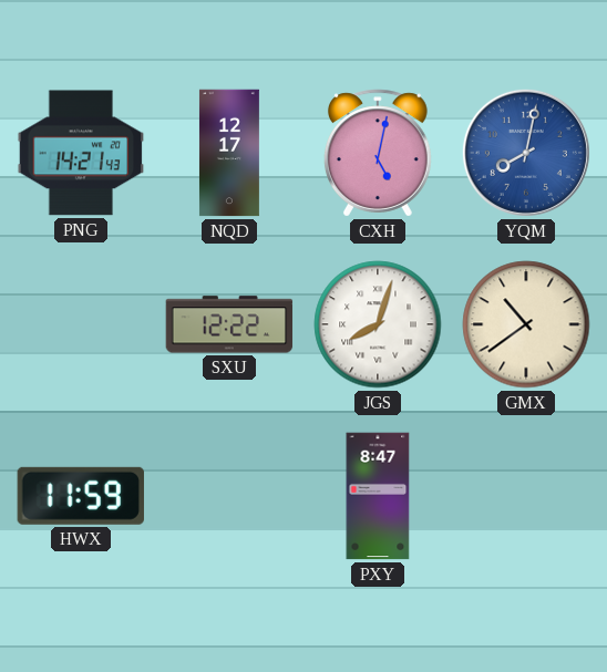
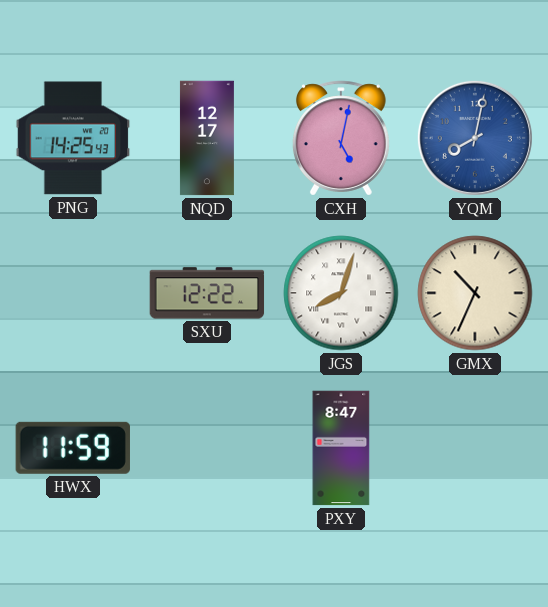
PNG: 14:21 -> 14:25
GMX: 10:39 -> 10:34
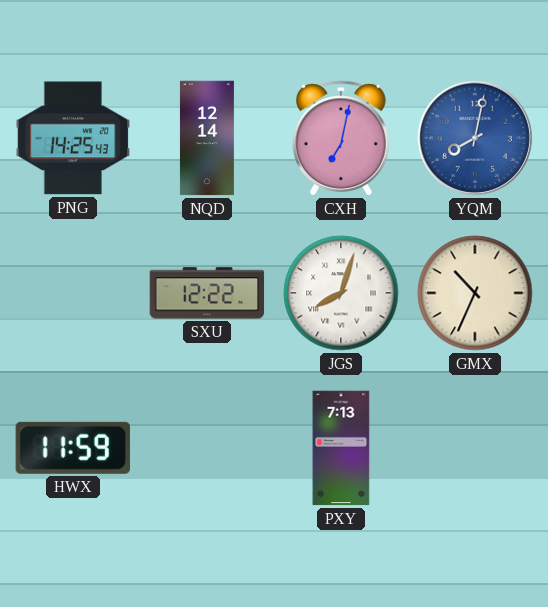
NQD: 12:17 -> 12:14
CXH: 5:02 -> 7:02
PXY: 8:47 -> 7:13
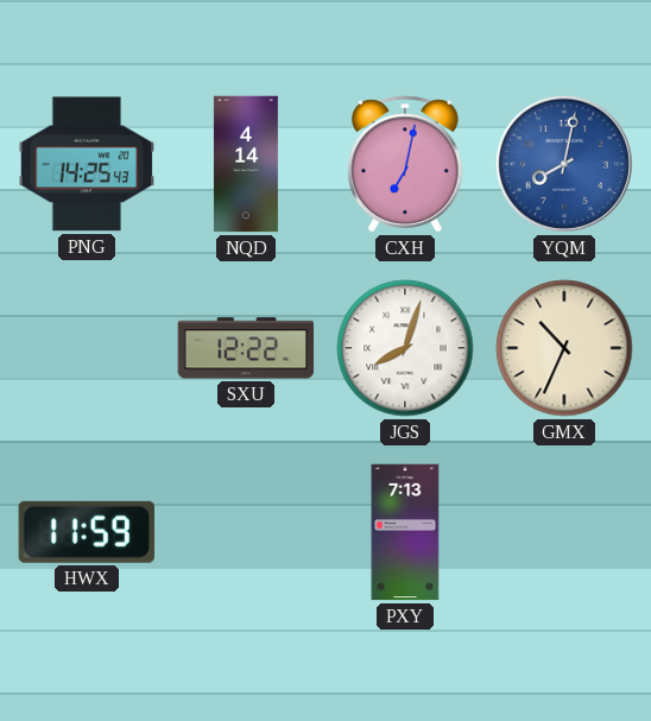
NQD: 12:14 -> 4:14
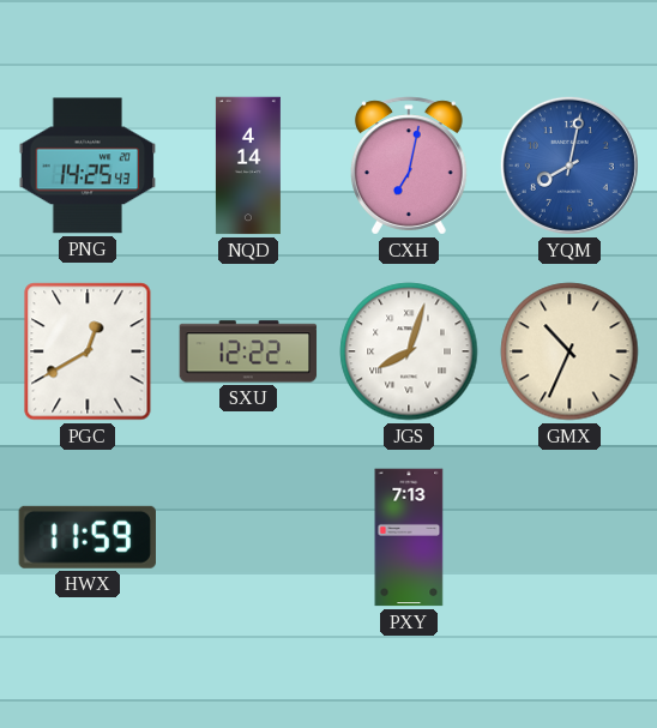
PGC: none -> 12:40
